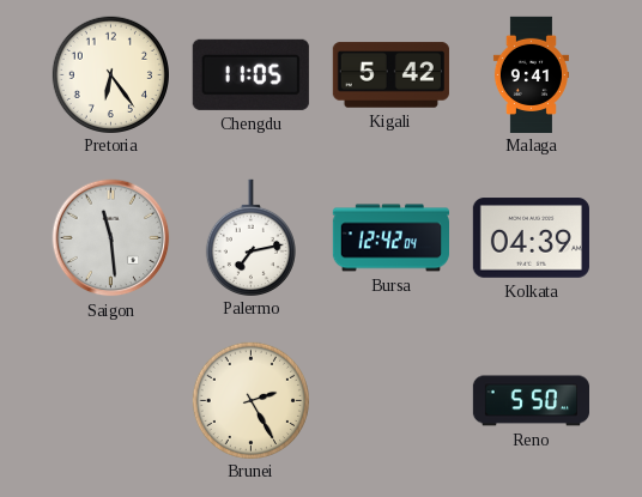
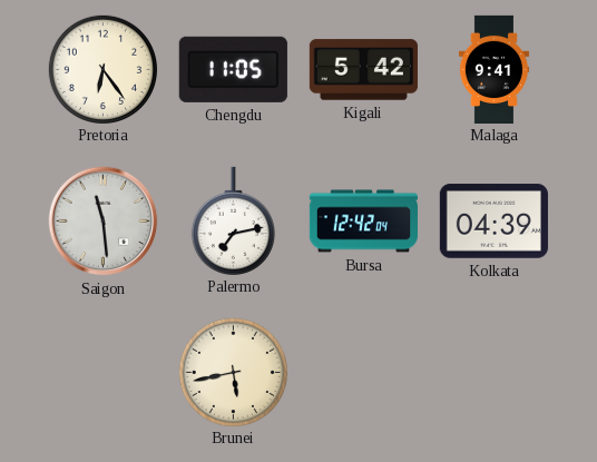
Brunei: 2:25 -> 5:43
Reno: 5:50 -> none
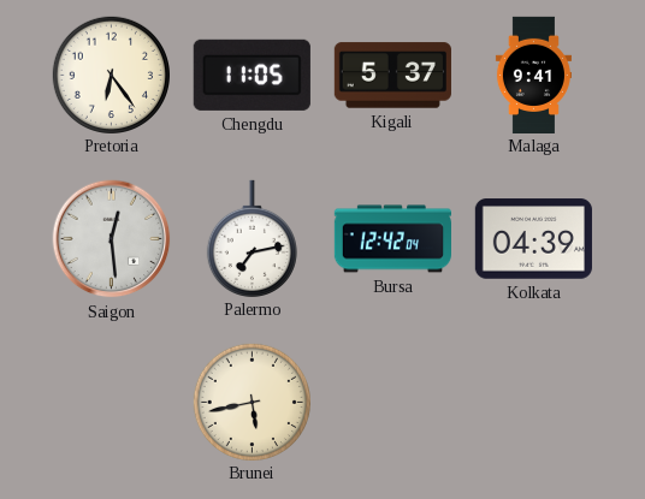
Kigali: 5:42 -> 5:37
Saigon: 11:29 -> 12:29
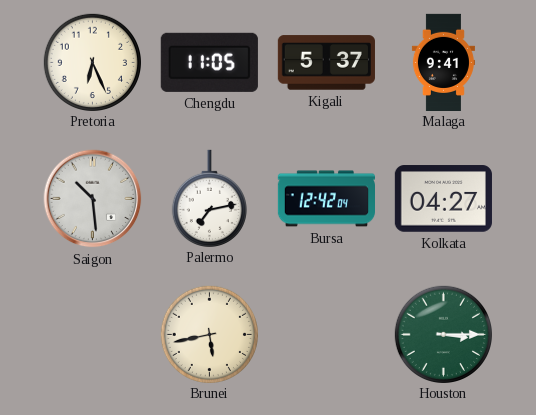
Pretoria: 6:24 -> 6:26
Saigon: 12:29 -> 10:29
Kolkata: 04:39 -> 04:27
Houston: none -> 3:15
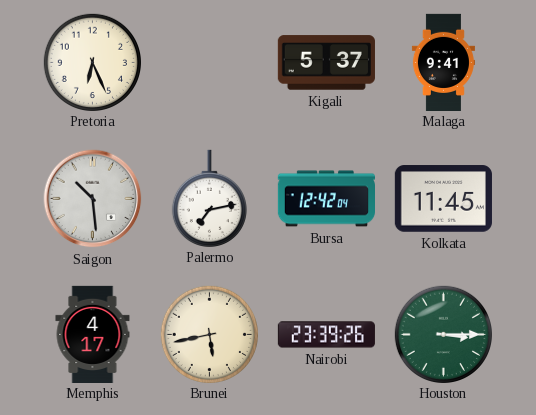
Chengdu: 11:05 -> none
Kolkata: 04:27 -> 11:45
Memphis: none -> 4:17
Nairobi: none -> 23:39
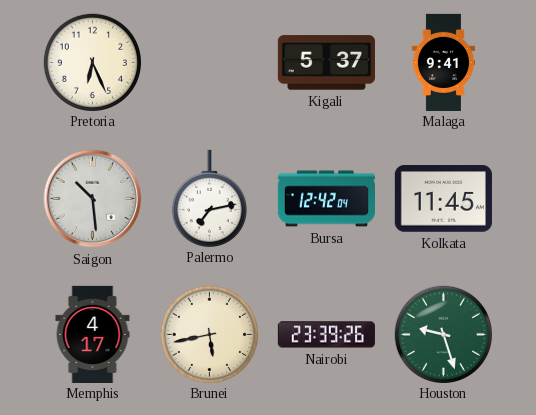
Houston: 3:15 -> 9:27
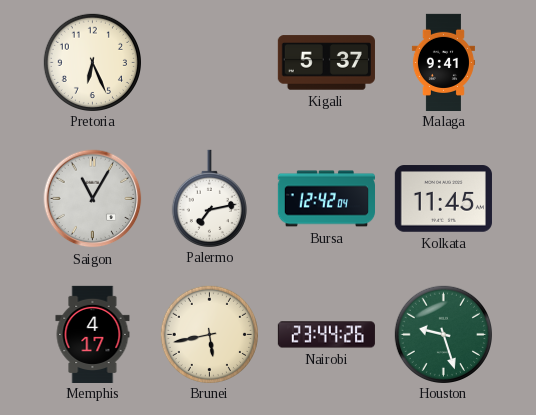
Saigon: 10:29 -> 11:05
Nairobi: 23:39 -> 23:44
